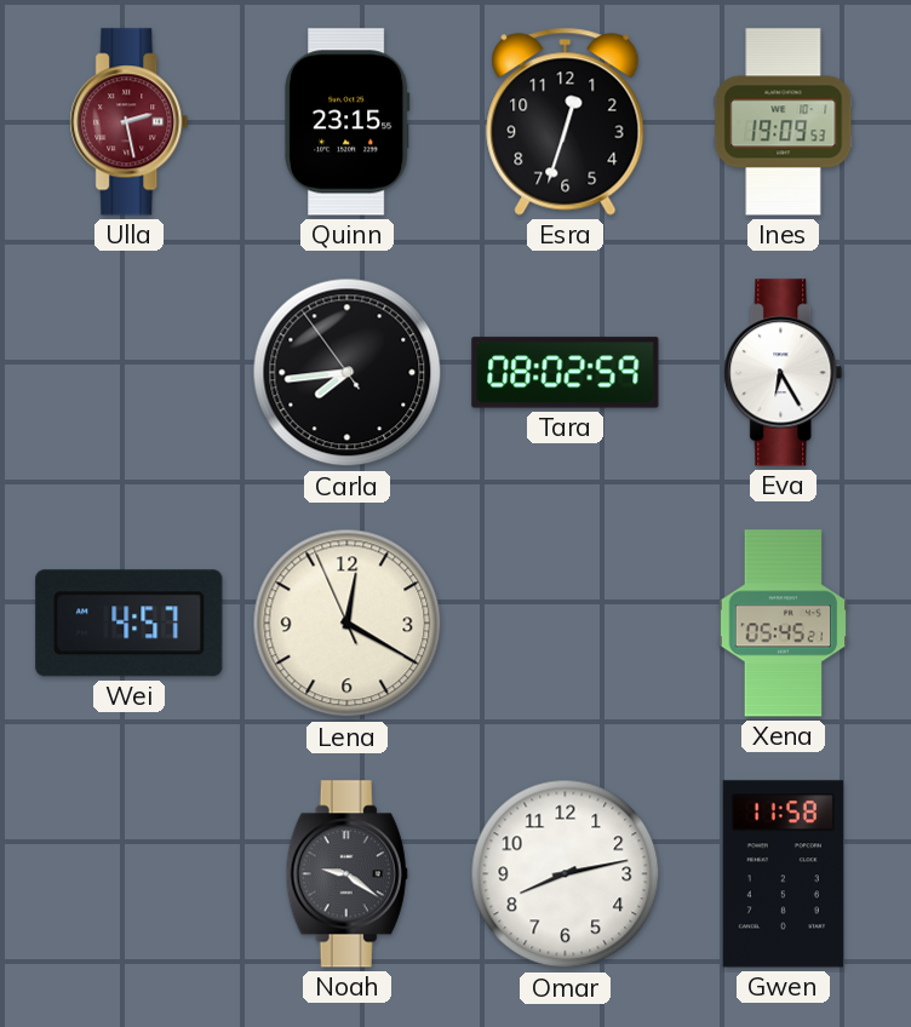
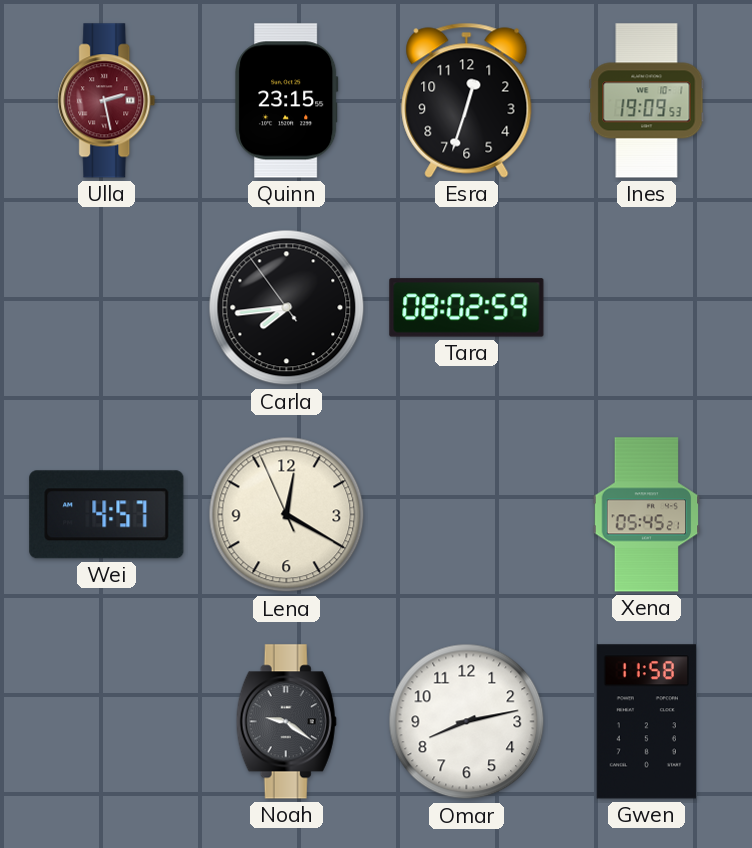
Eva: 6:25 -> none
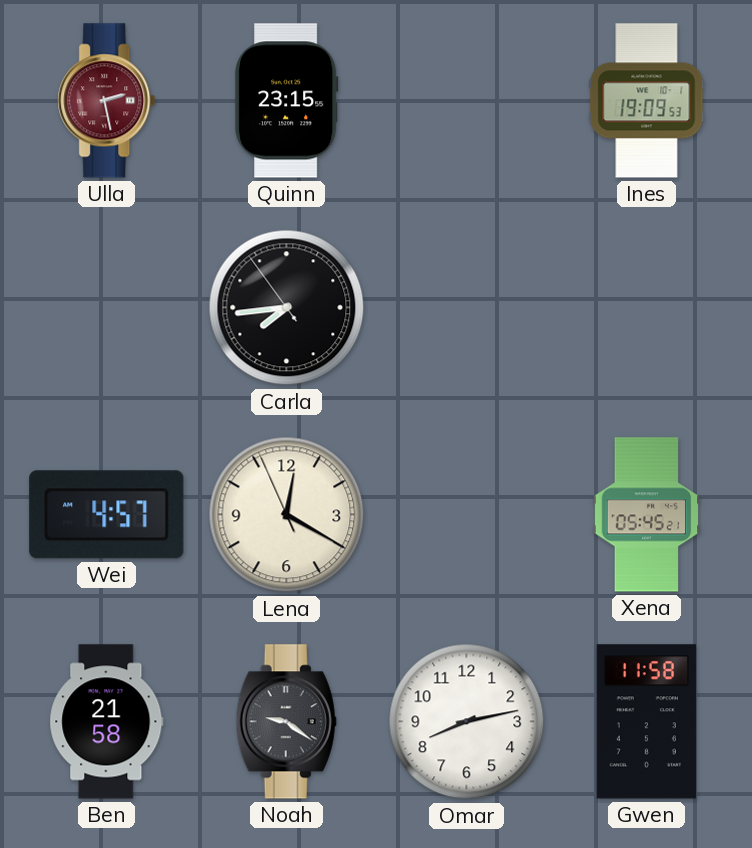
Esra: 12:33 -> none
Tara: 08:02 -> none
Ben: none -> 21:58
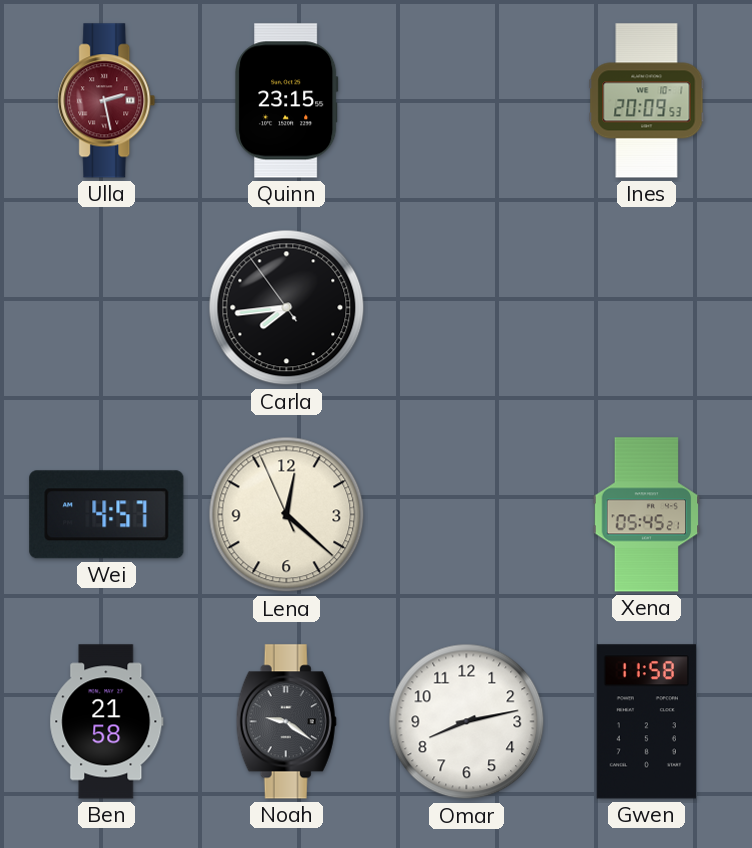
Ines: 19:09 -> 20:09
Lena: 12:19 -> 12:21
